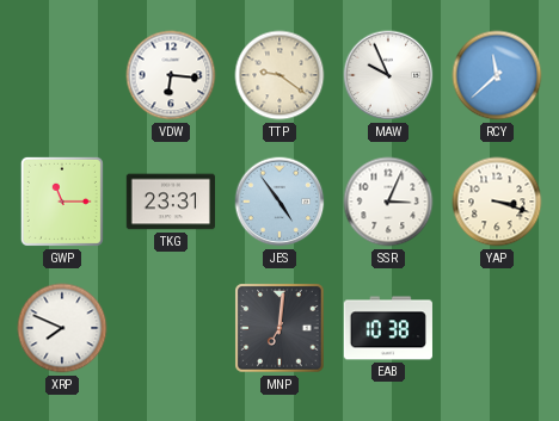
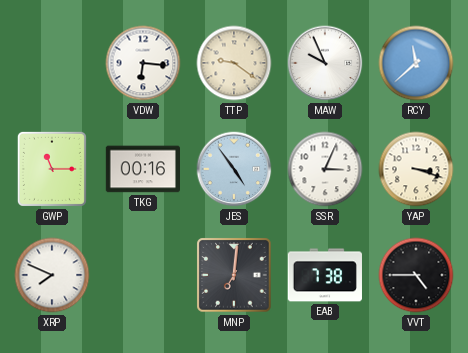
TKG: 23:31 -> 00:16
EAB: 10:38 -> 7:38
VVT: none -> 4:45
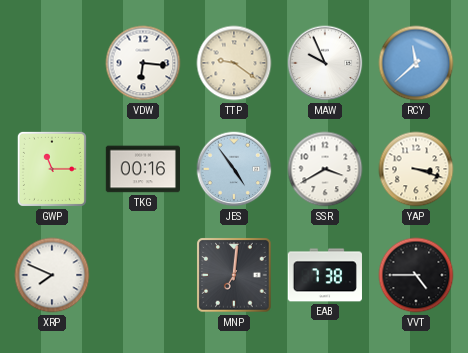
SSR: 3:04 -> 3:40
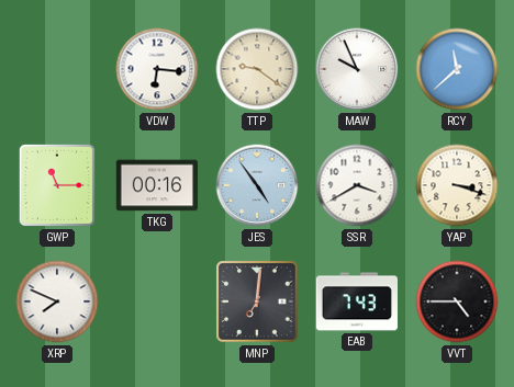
EAB: 7:38 -> 7:43
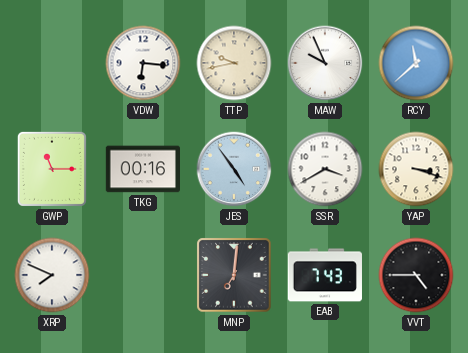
TTP: 9:21 -> 9:43
